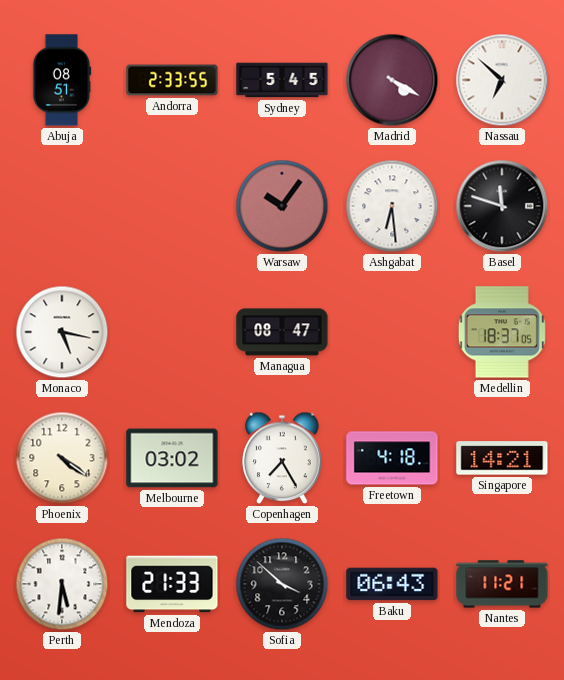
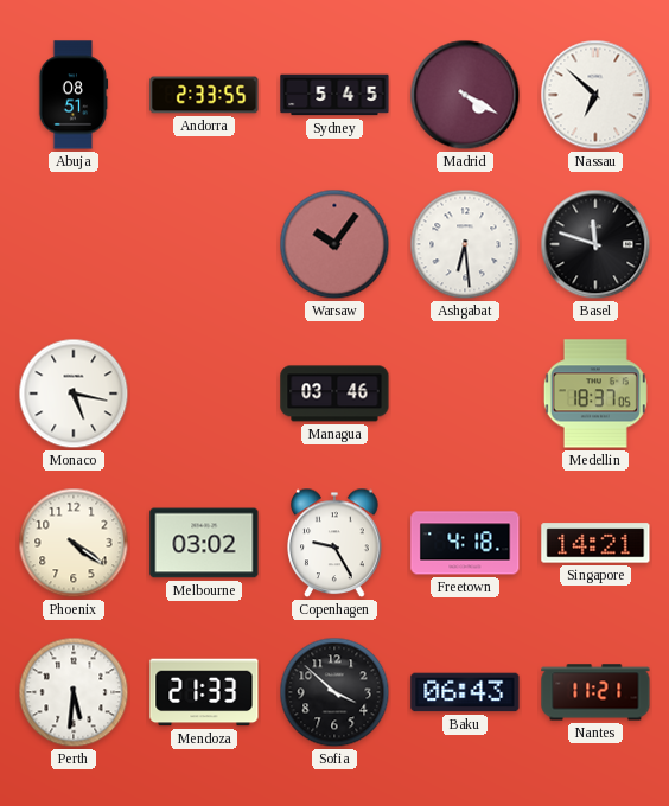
Managua: 08:47 -> 03:46
Copenhagen: 7:25 -> 9:25
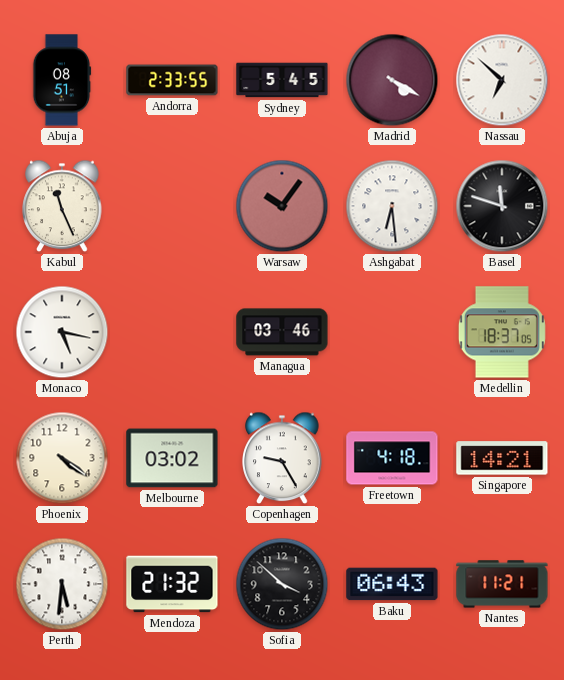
Kabul: none -> 11:26
Mendoza: 21:33 -> 21:32
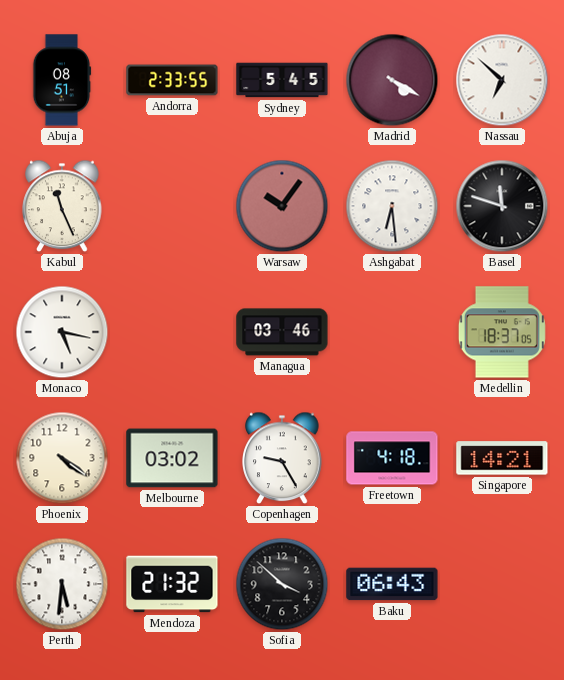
Nantes: 11:21 -> none
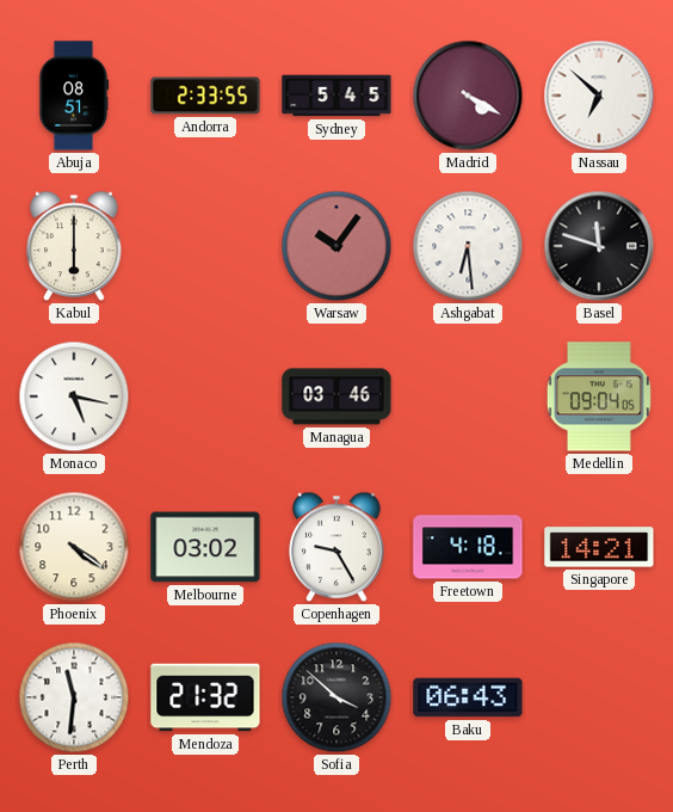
Kabul: 11:26 -> 6:00
Medellin: 18:37 -> 09:04
Perth: 5:31 -> 11:31
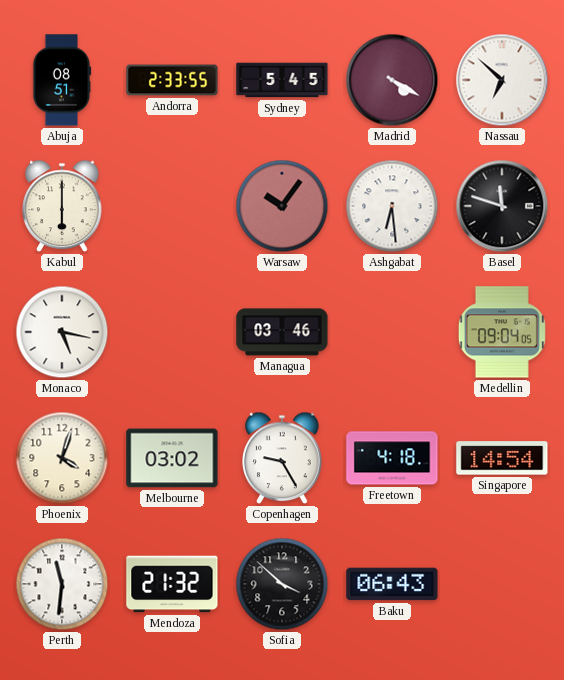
Phoenix: 4:21 -> 4:03
Singapore: 14:21 -> 14:54
